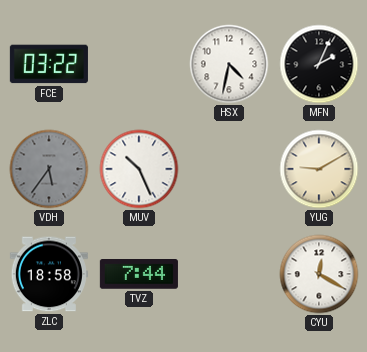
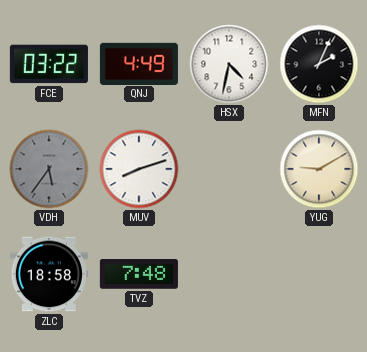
QNJ: none -> 4:49
MUV: 10:26 -> 8:12
TVZ: 7:44 -> 7:48
CYU: 12:20 -> none
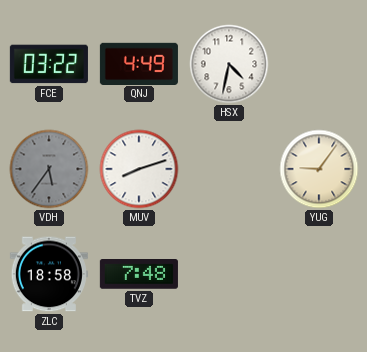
MFN: 2:04 -> none
YUG: 9:10 -> 9:06
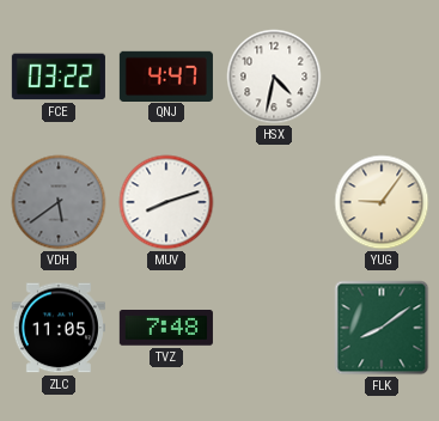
QNJ: 4:49 -> 4:47
VDH: 5:36 -> 5:39
ZLC: 18:58 -> 11:05
FLK: none -> 8:09
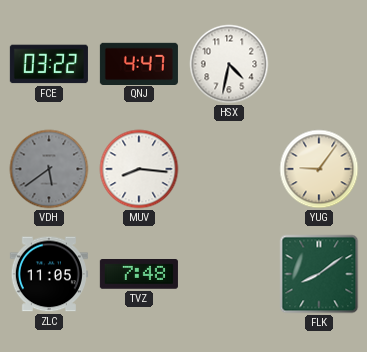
MUV: 8:12 -> 8:16
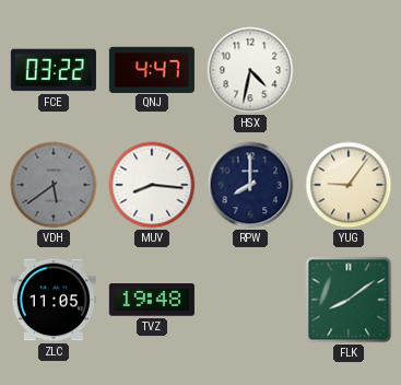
RPW: none -> 8:00
TVZ: 7:48 -> 19:48
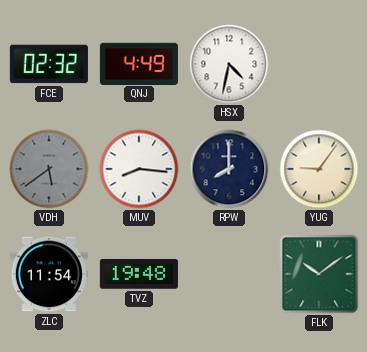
FCE: 03:22 -> 02:32
QNJ: 4:47 -> 4:49
ZLC: 11:05 -> 11:54
FLK: 8:09 -> 10:09
